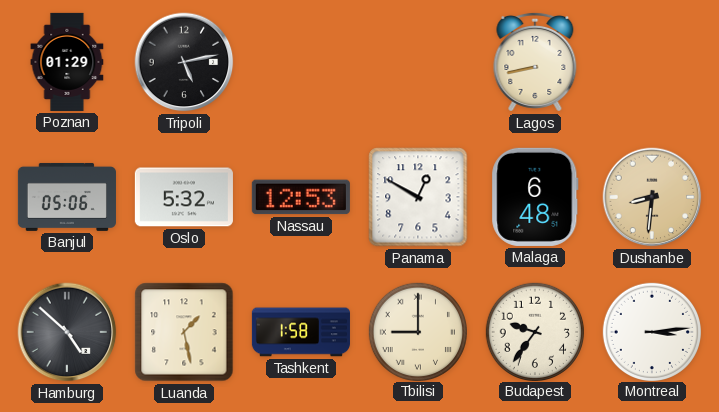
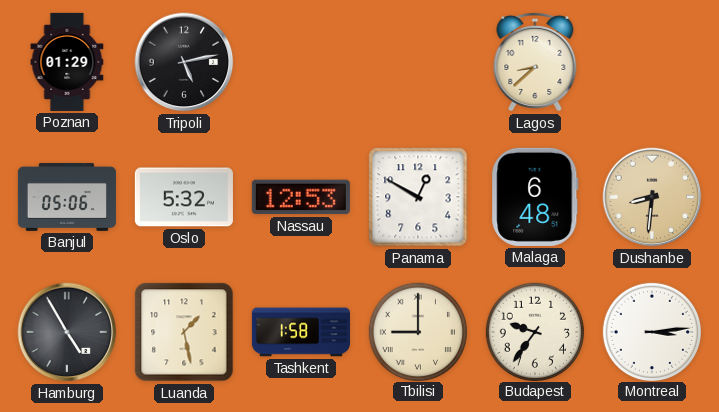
Lagos: 8:43 -> 8:38
Hamburg: 4:52 -> 4:55
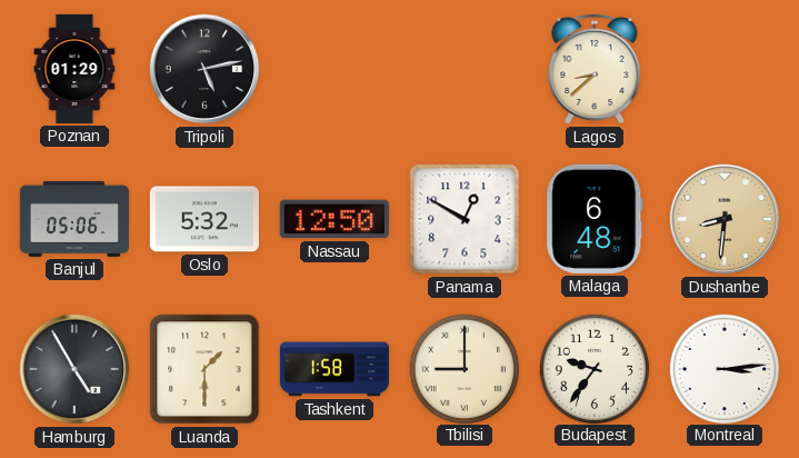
Nassau: 12:53 -> 12:50
Luanda: 1:28 -> 1:30
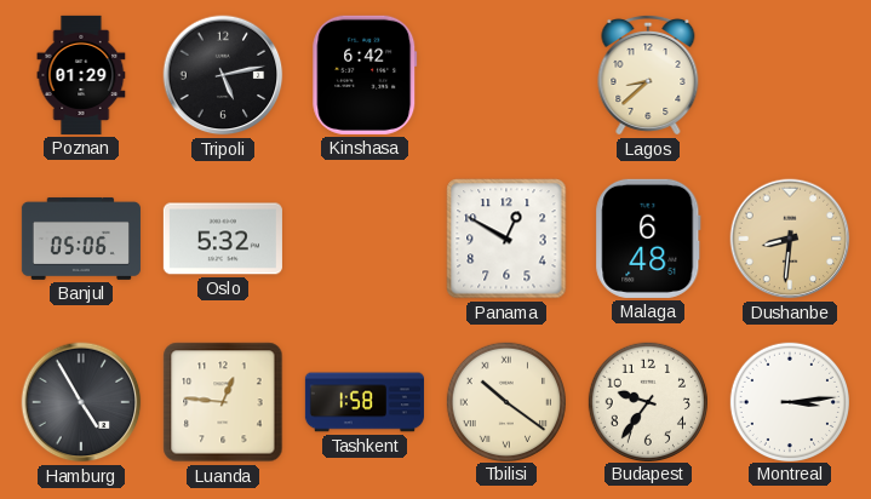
Kinshasa: none -> 6:42
Nassau: 12:50 -> none
Luanda: 1:30 -> 12:46
Tbilisi: 9:00 -> 10:21
